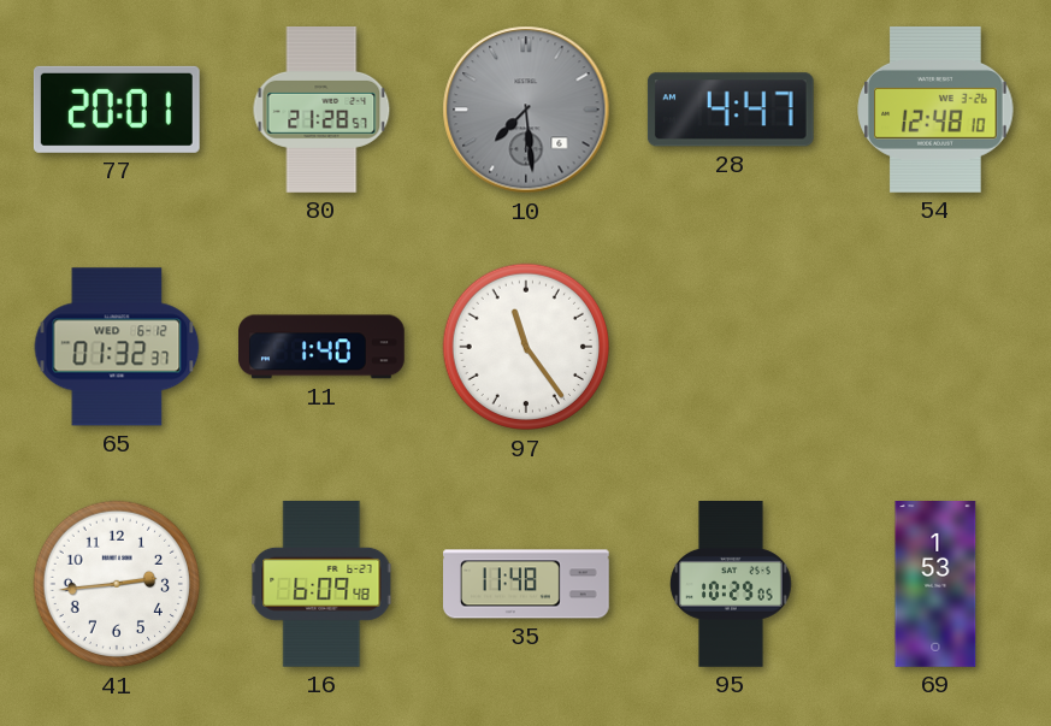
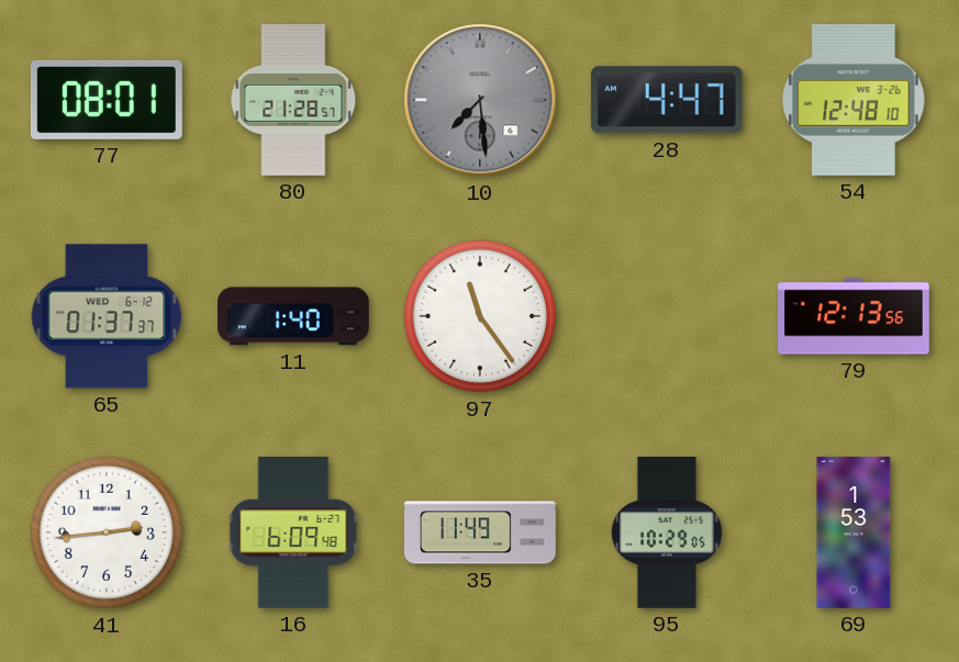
77: 20:01 -> 08:01
65: 01:32 -> 01:37
79: none -> 12:13
35: 11:48 -> 11:49
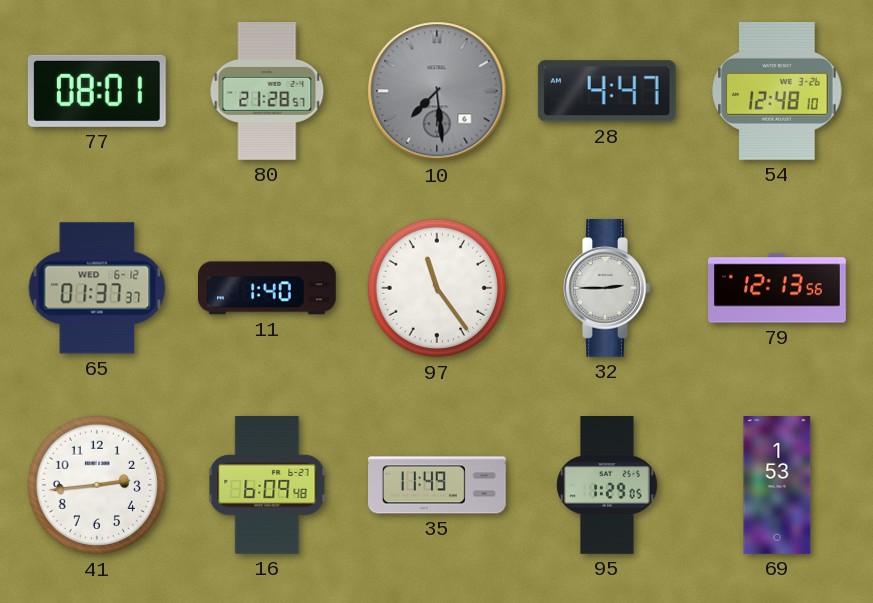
32: none -> 2:45
95: 10:29 -> 1:29
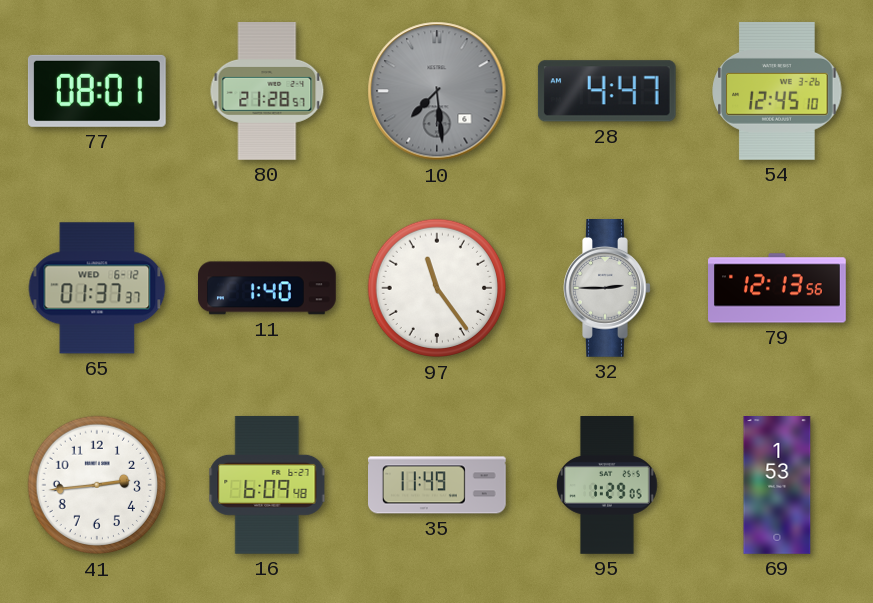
54: 12:48 -> 12:45
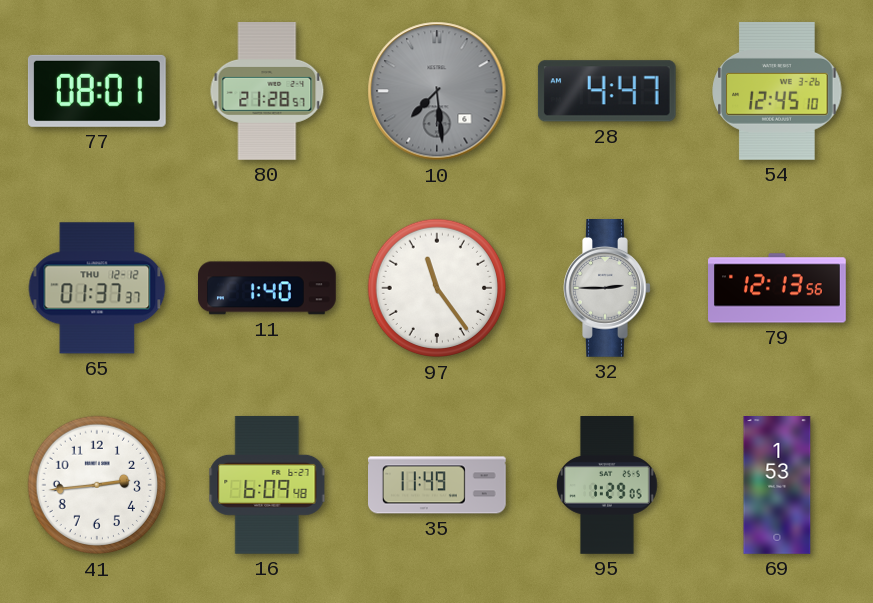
65 date: WED 6-12 -> THU 12-12
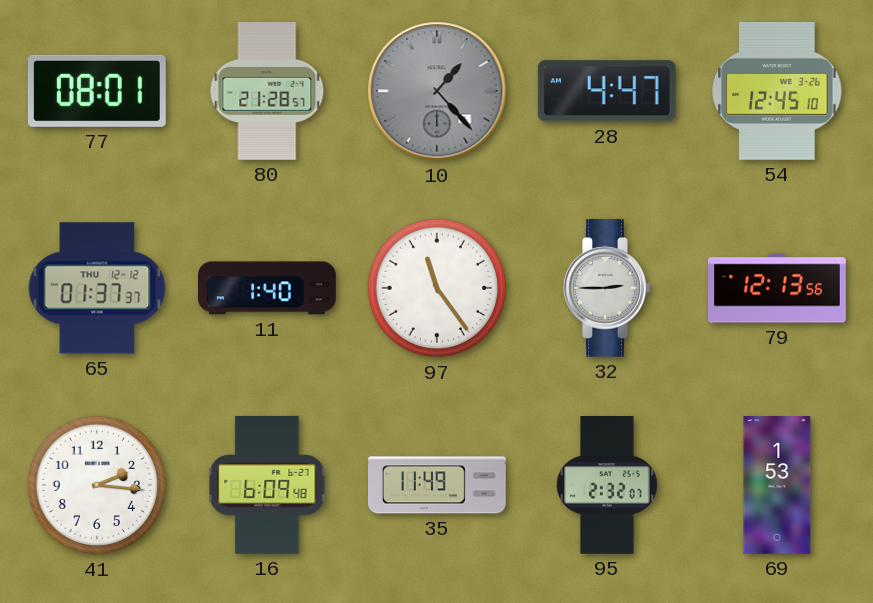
10: 7:29 -> 1:23
41: 2:44 -> 2:16
95: 1:29 -> 2:32
